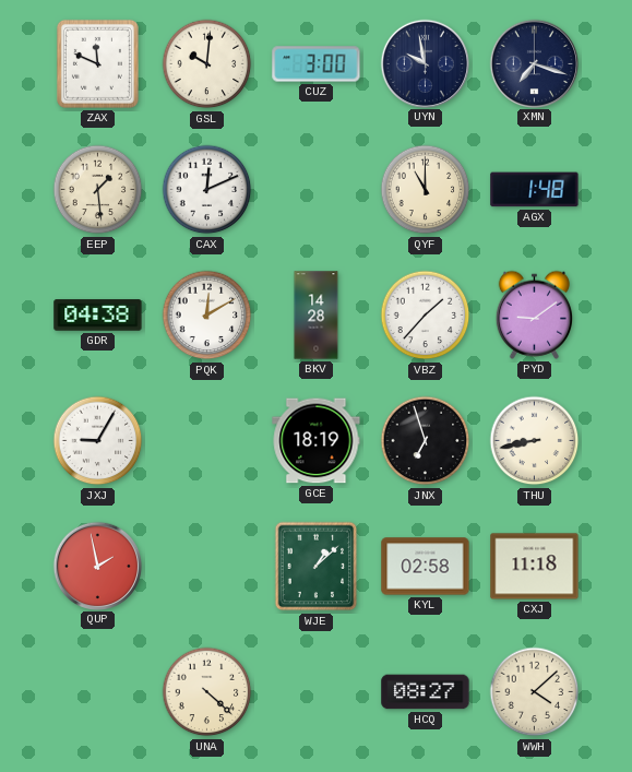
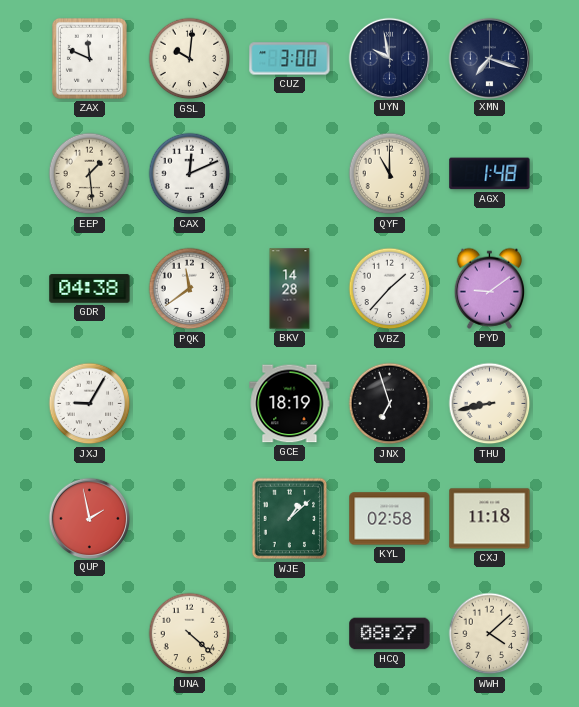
PQK: 12:10 -> 11:39
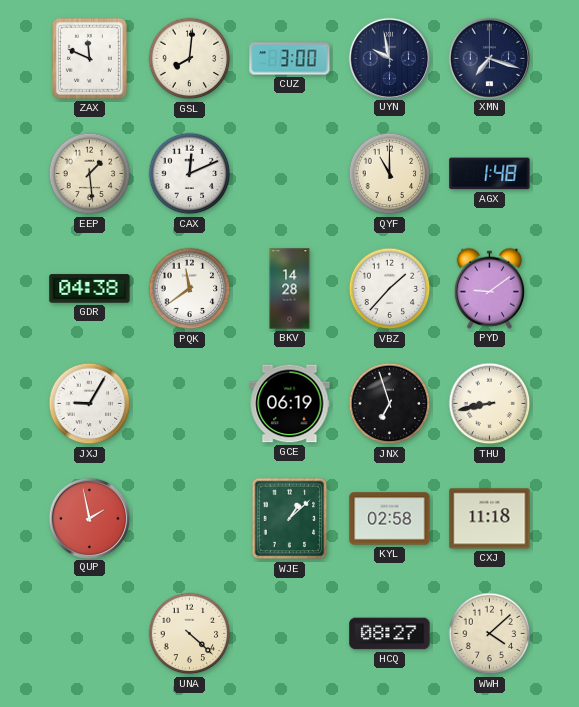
GSL: 10:01 -> 8:01
GCE: 18:19 -> 06:19
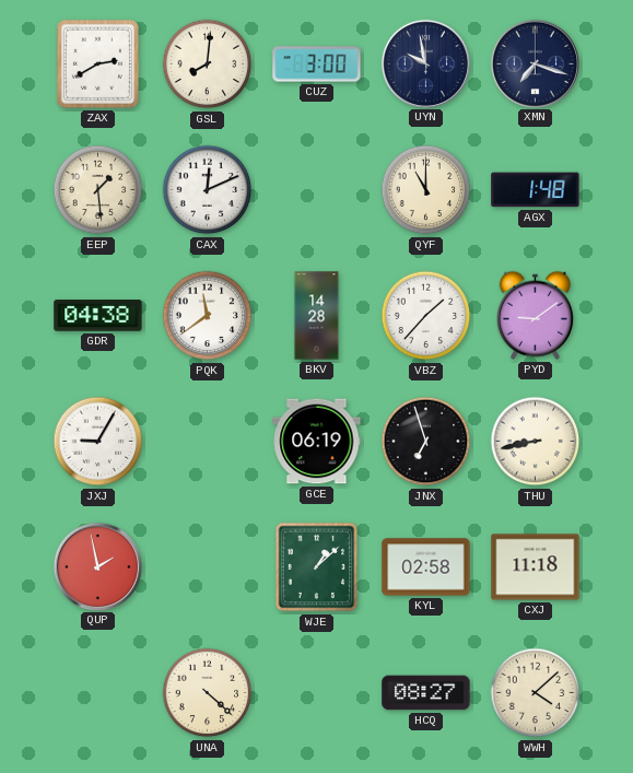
ZAX: 11:49 -> 2:40
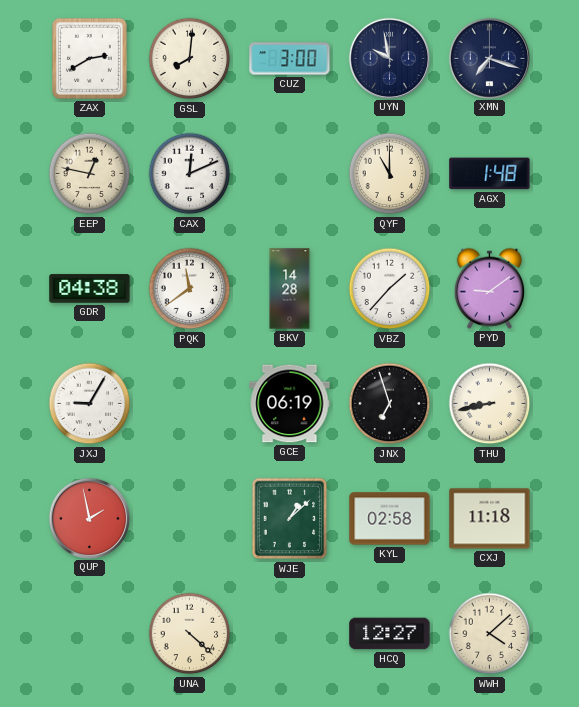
EEP: 1:29 -> 12:47
HCQ: 08:27 -> 12:27
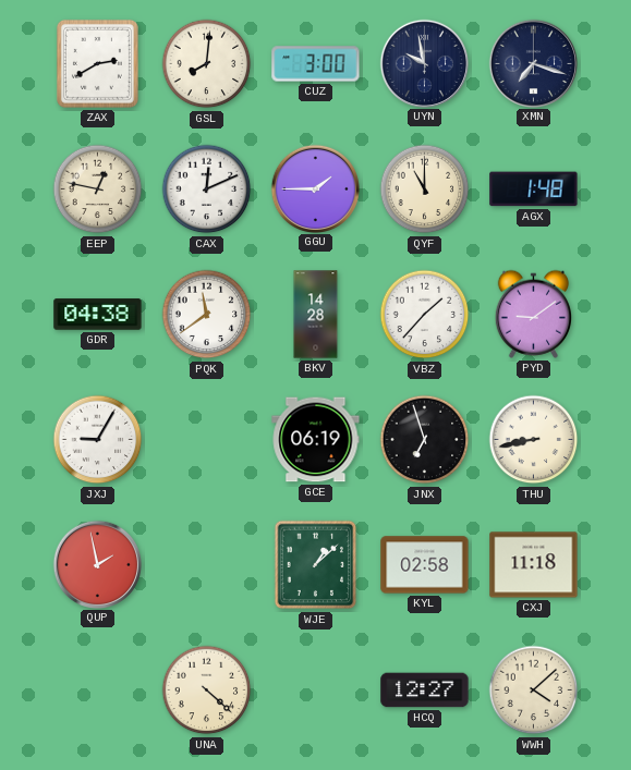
GGU: none -> 1:45
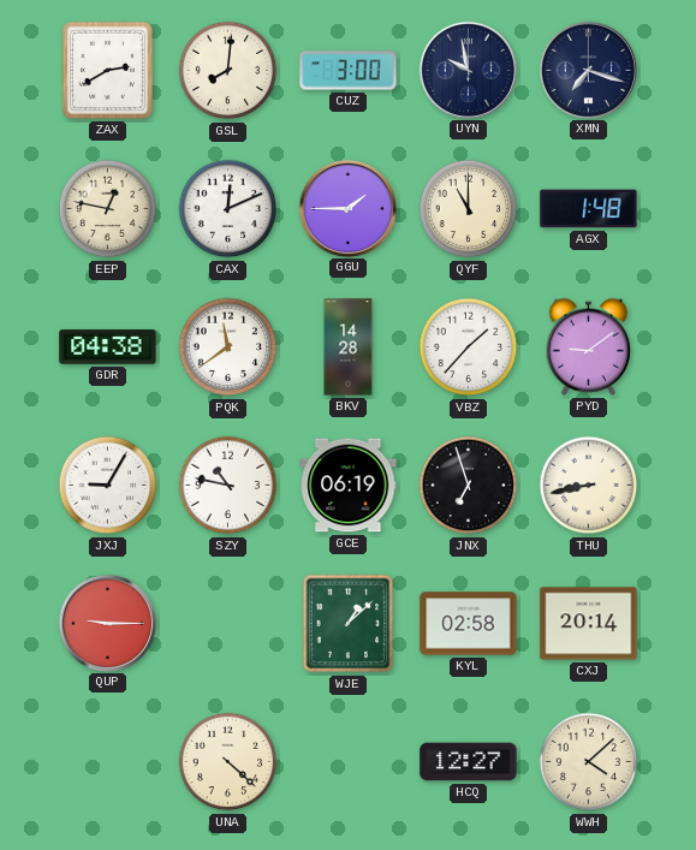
SZY: none -> 10:47
QUP: 1:58 -> 9:15
CXJ: 11:18 -> 20:14
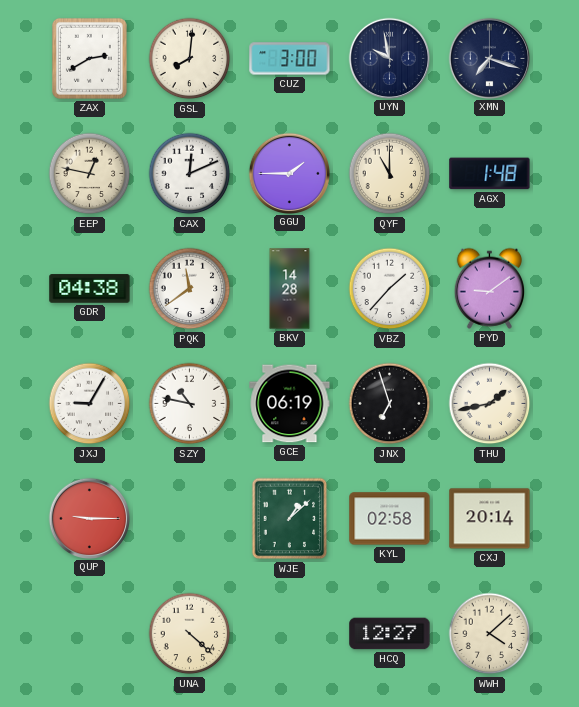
THU: 8:43 -> 1:43
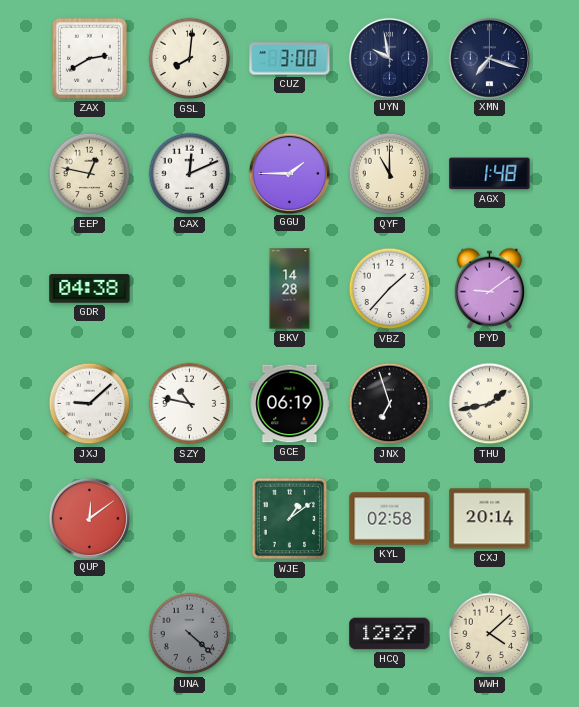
PQK: 11:39 -> none
JXJ: 9:05 -> 9:08
QUP: 9:15 -> 12:09
WJE: 1:08 -> 1:09
UNA dial: cream -> grey
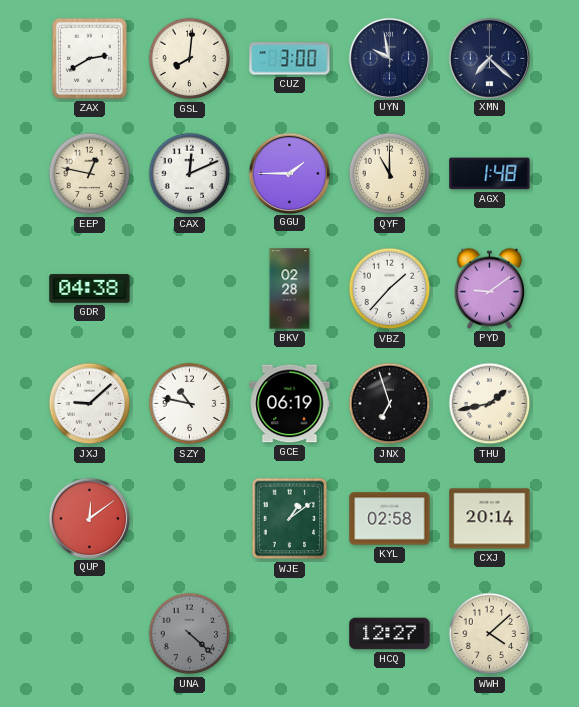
XMN: 7:18 -> 7:22
BKV: 14:28 -> 02:28
